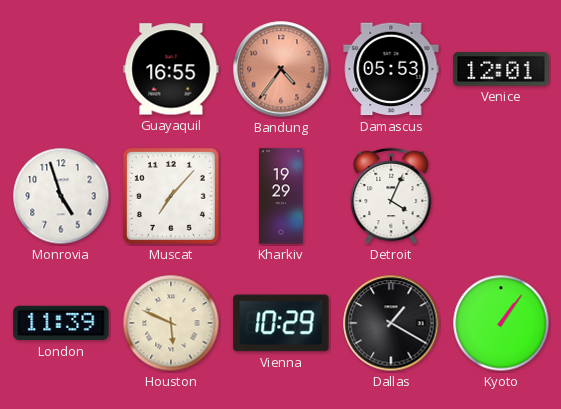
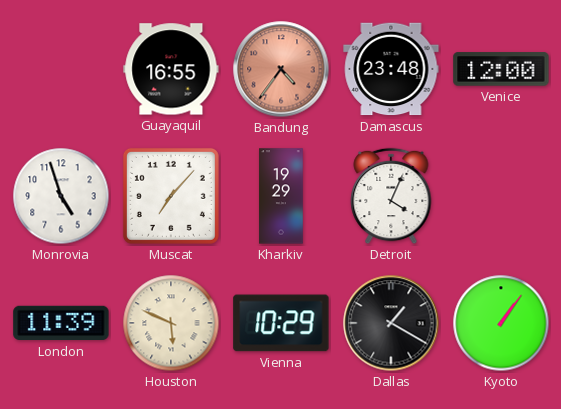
Damascus: 05:53 -> 23:48
Venice: 12:01 -> 12:00
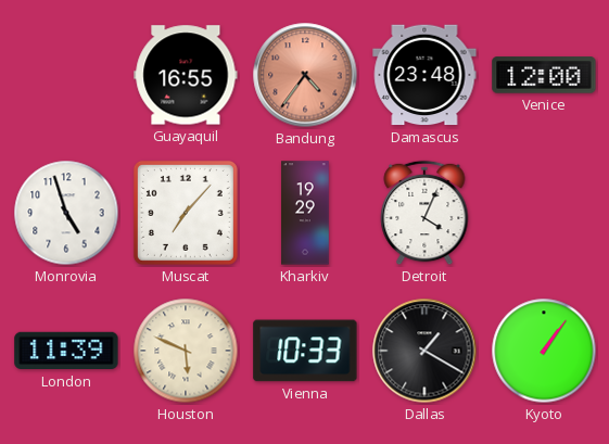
Vienna: 10:29 -> 10:33
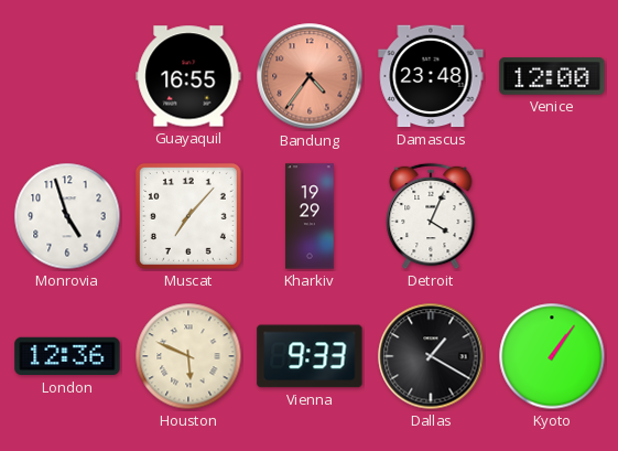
London: 11:39 -> 12:36
Vienna: 10:33 -> 9:33
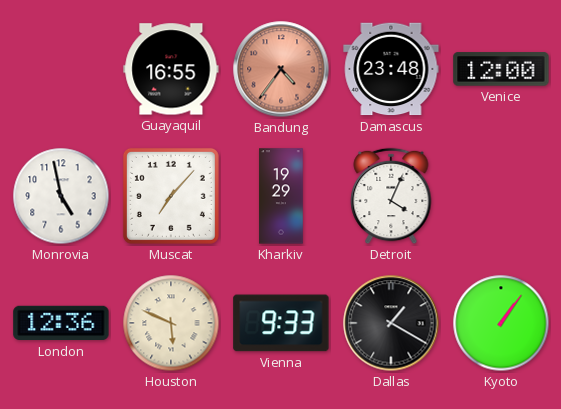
Monrovia: 4:57 -> 4:58
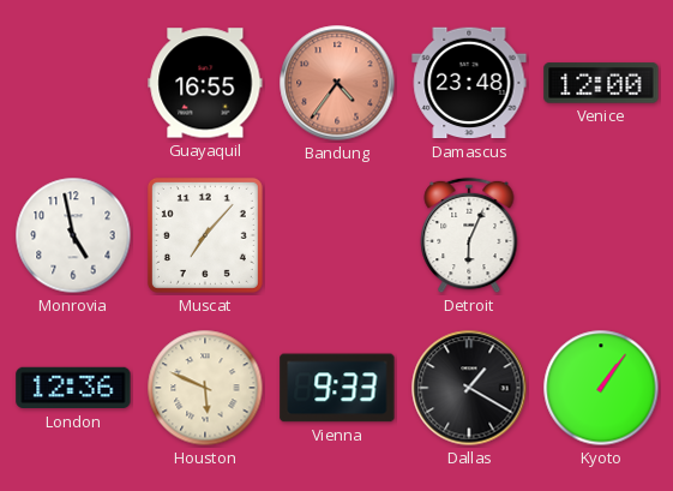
Kharkiv: 19:29 -> none
Detroit: 4:04 -> 6:04
